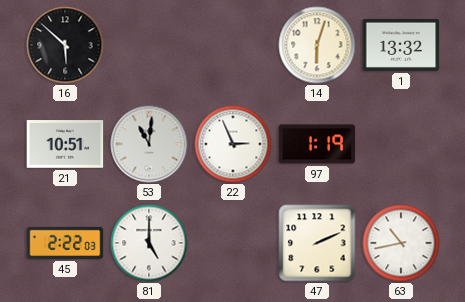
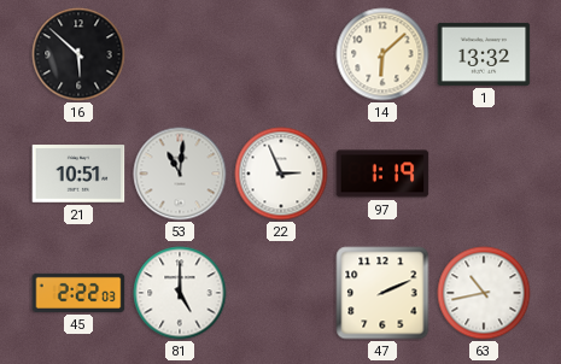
14: 6:03 -> 6:08
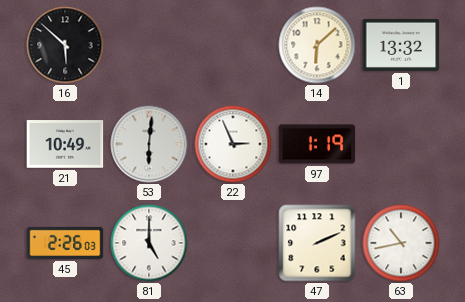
21: 10:51 -> 10:49
53: 11:01 -> 6:01
45: 2:22 -> 2:26
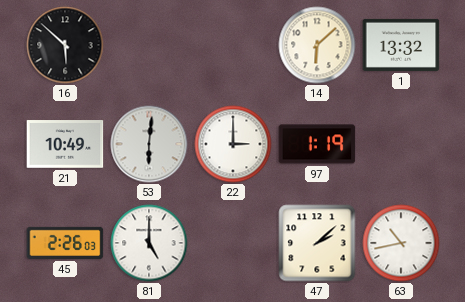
22: 2:56 -> 3:00
47: 2:11 -> 2:08
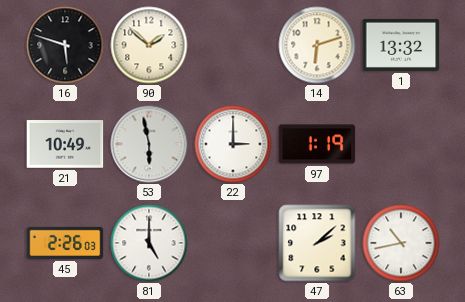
16: 5:52 -> 5:48
90: none -> 1:52
14: 6:08 -> 6:12
53: 6:01 -> 5:58
